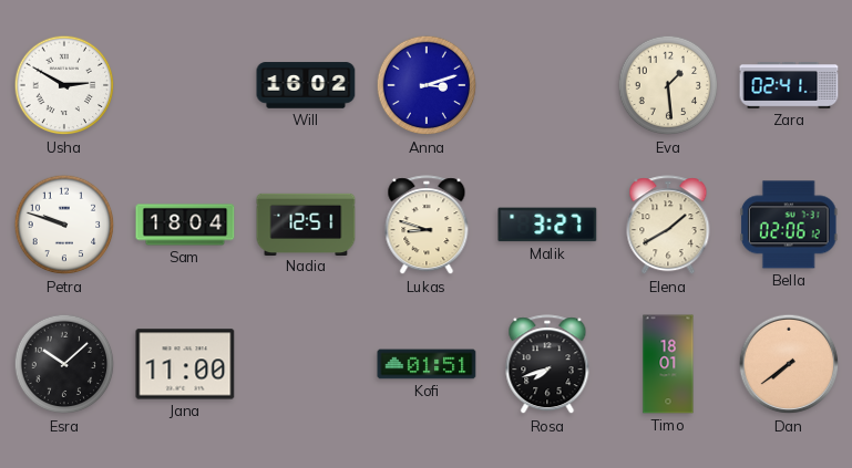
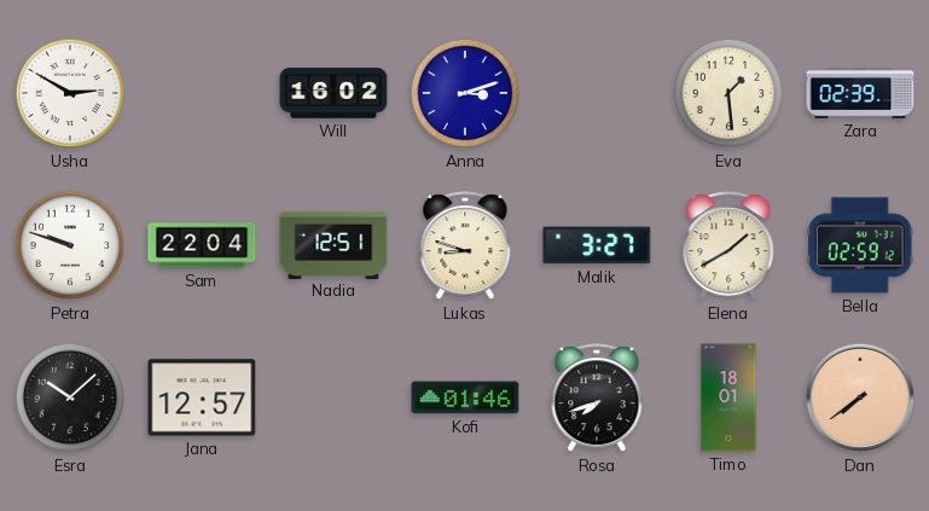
Zara: 02:41 -> 02:39
Sam: 18:04 -> 22:04
Bella: 02:06 -> 02:59
Jana: 11:00 -> 12:57
Kofi: 01:51 -> 01:46
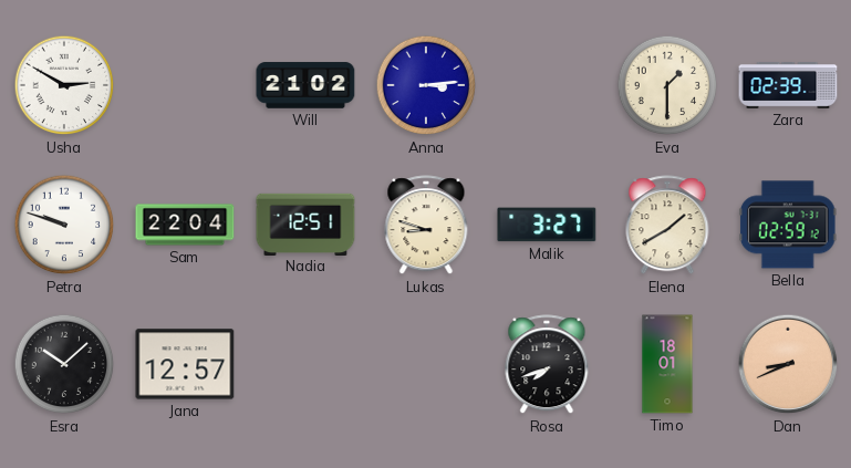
Will: 16:02 -> 21:02
Anna: 3:12 -> 3:14
Eva: 1:29 -> 1:30
Kofi: 01:46 -> none
Dan: 7:39 -> 8:41
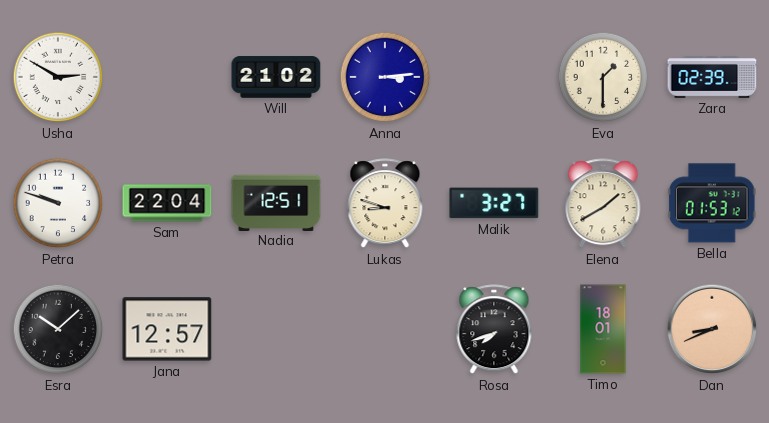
Bella: 02:59 -> 01:53
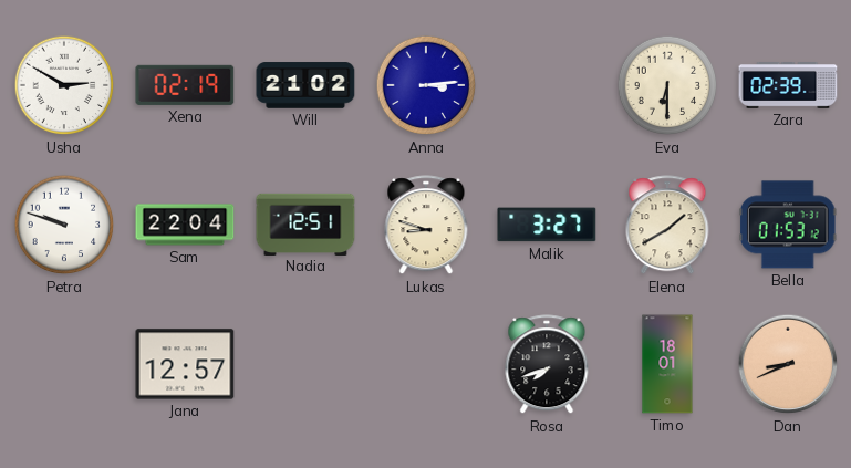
Xena: none -> 02:19
Eva: 1:30 -> 6:30
Esra: 10:08 -> none
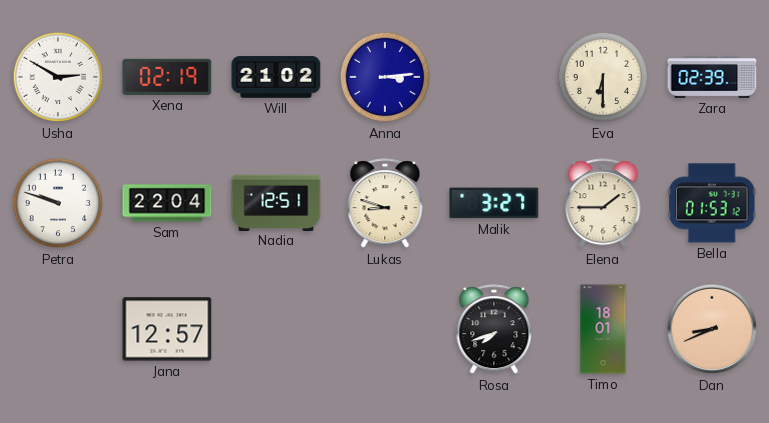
Elena: 1:40 -> 1:45
